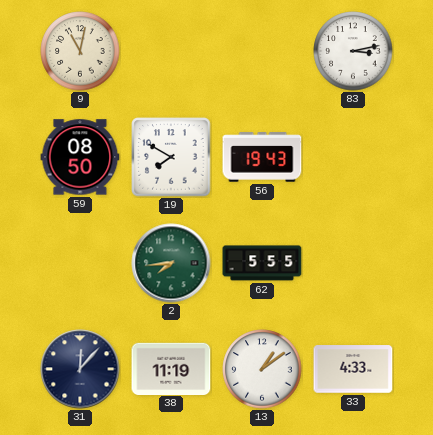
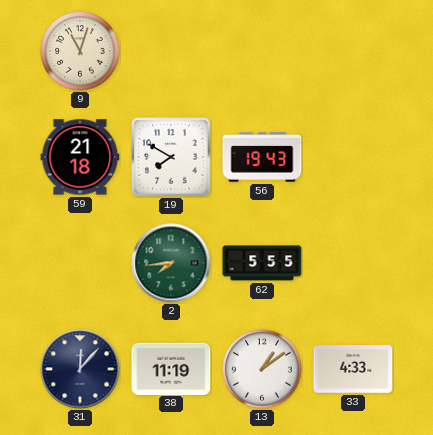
9: 11:02 -> 11:03
83: 3:13 -> none
59: 08:50 -> 21:18
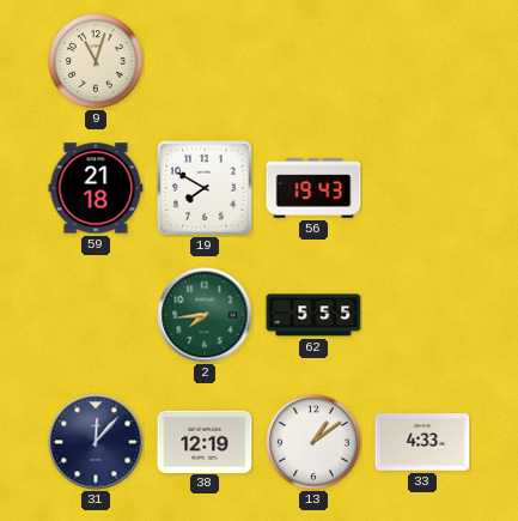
38: 11:19 -> 12:19
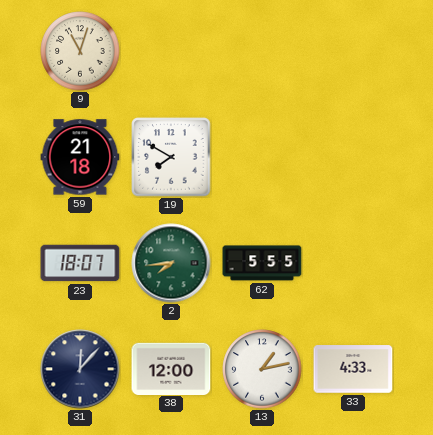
56: 19:43 -> none
23: none -> 18:07
38: 12:19 -> 12:00
13: 1:09 -> 1:13
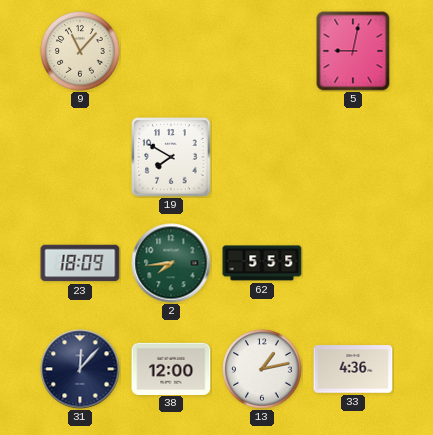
9: 11:03 -> 11:07
5: none -> 9:02
59: 21:18 -> none
23: 18:07 -> 18:09
33: 4:33 -> 4:36
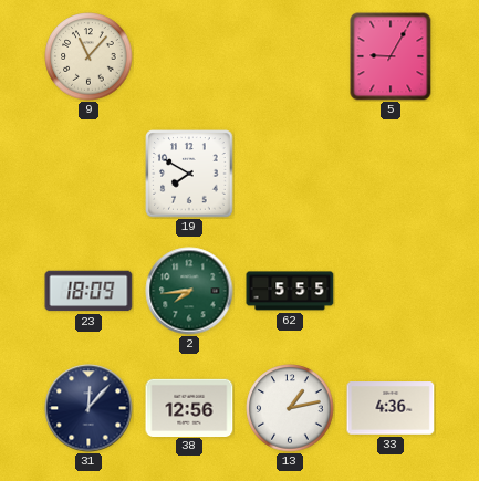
5: 9:02 -> 9:05
38: 12:00 -> 12:56
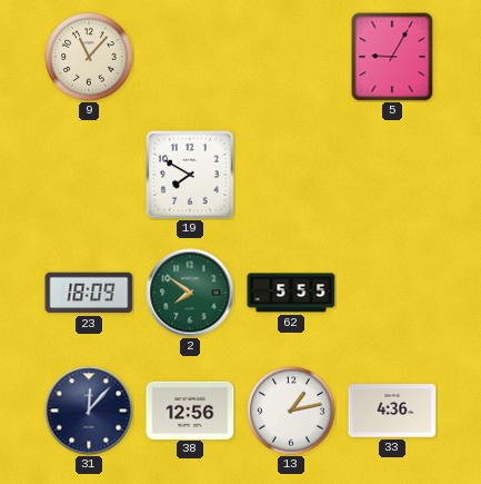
2: 7:44 -> 7:51
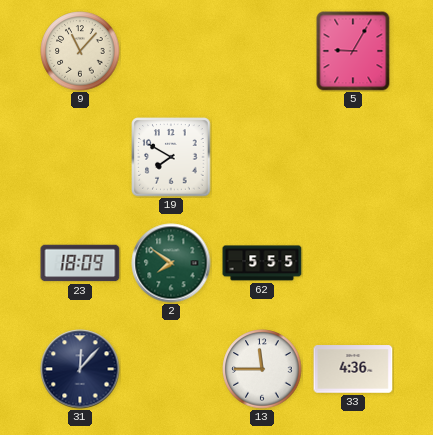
38: 12:56 -> none
13: 1:13 -> 11:45
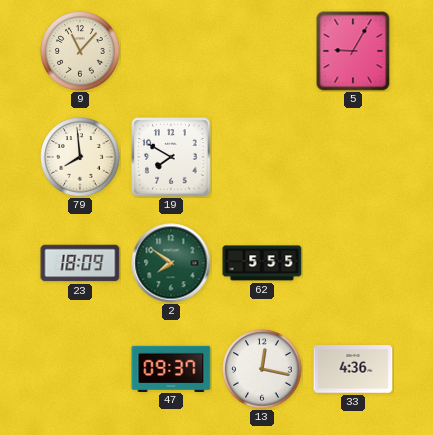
79: none -> 7:59
31: 12:07 -> none
47: none -> 09:37
13: 11:45 -> 12:17
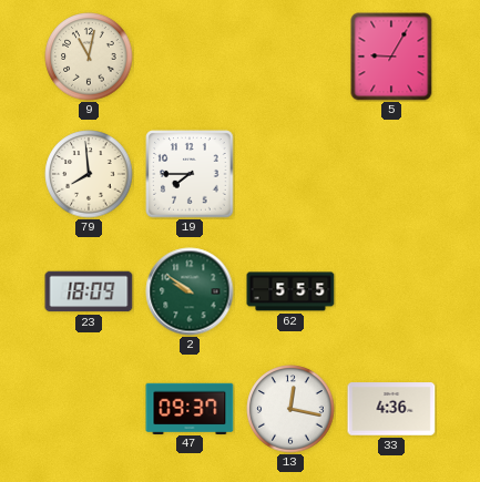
9: 11:07 -> 11:02
19: 7:50 -> 7:45
2: 7:51 -> 9:51
